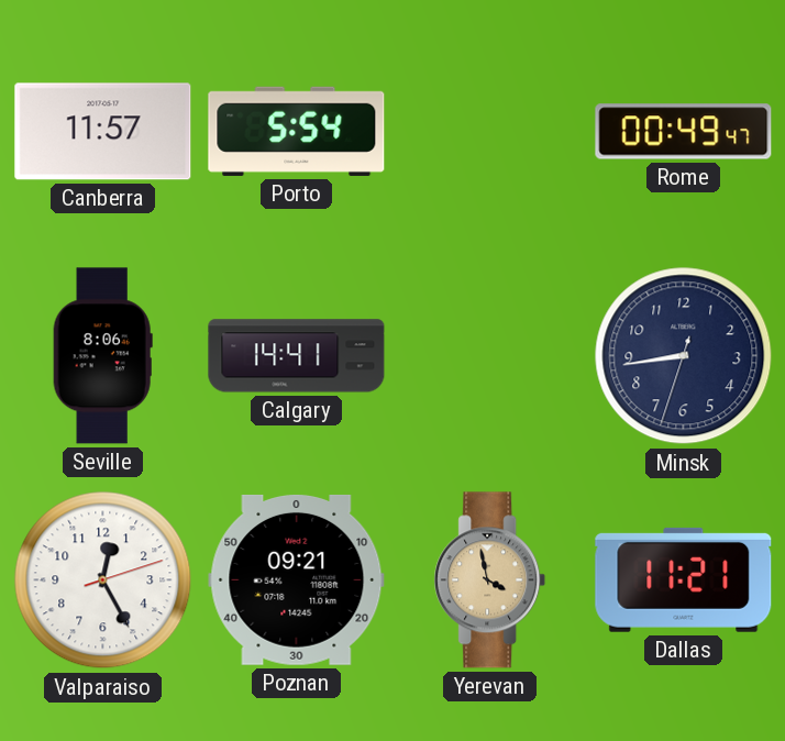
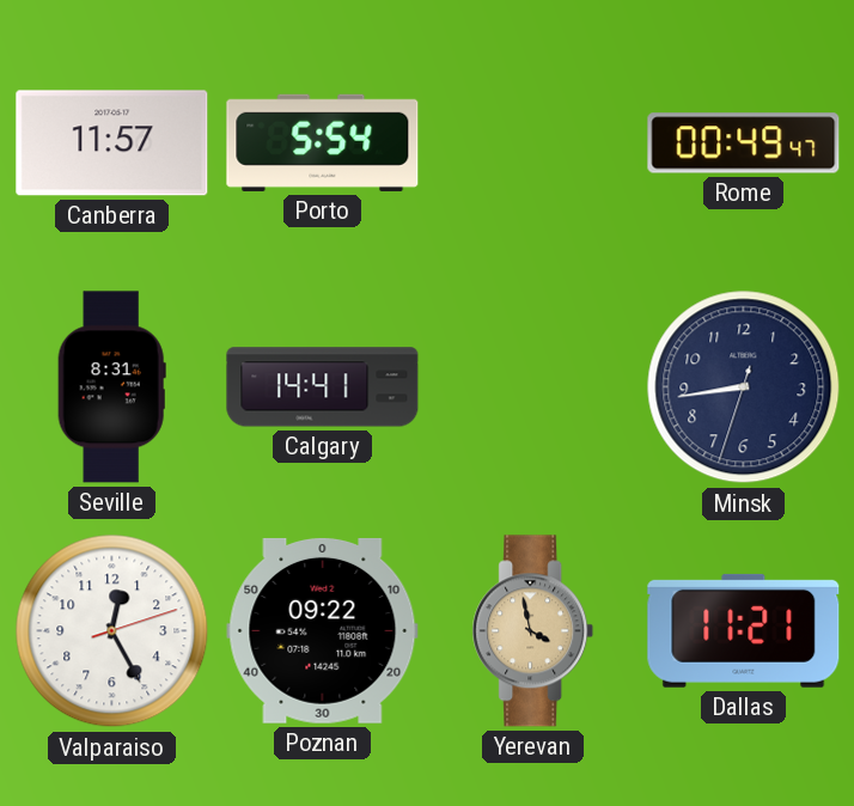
Seville: 8:06 -> 8:31
Poznan: 09:21 -> 09:22
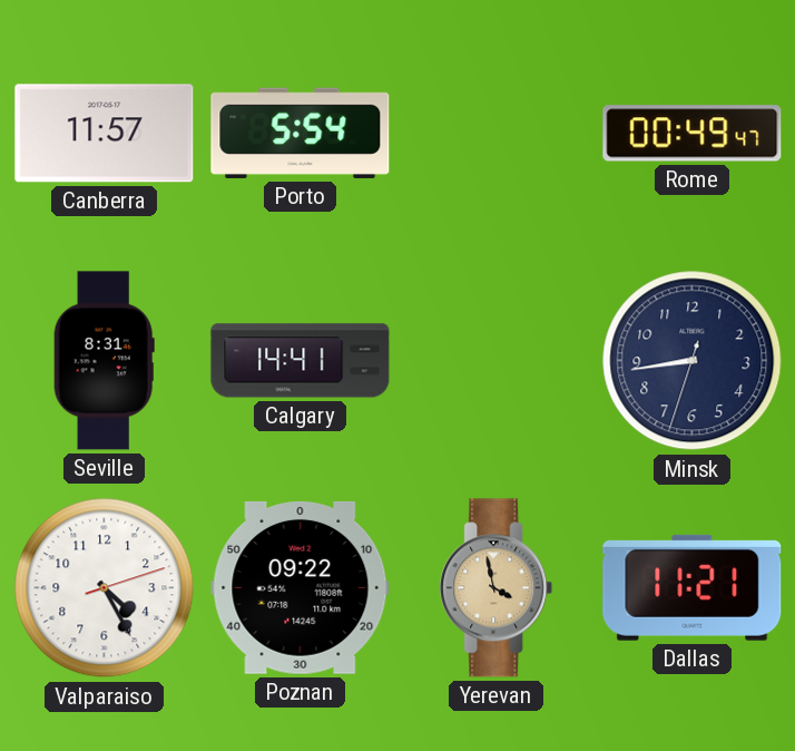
Valparaiso: 12:25 -> 4:25
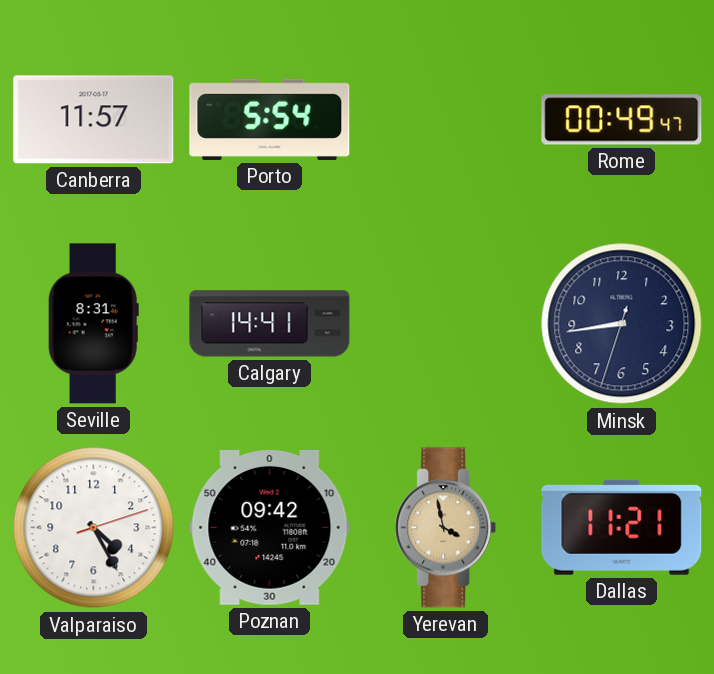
Poznan: 09:22 -> 09:42
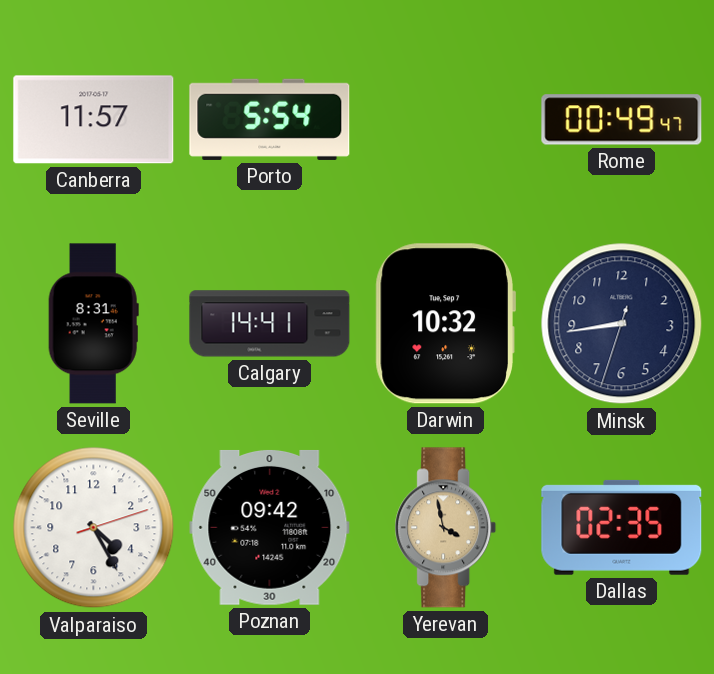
Darwin: none -> 10:32
Dallas: 11:21 -> 02:35
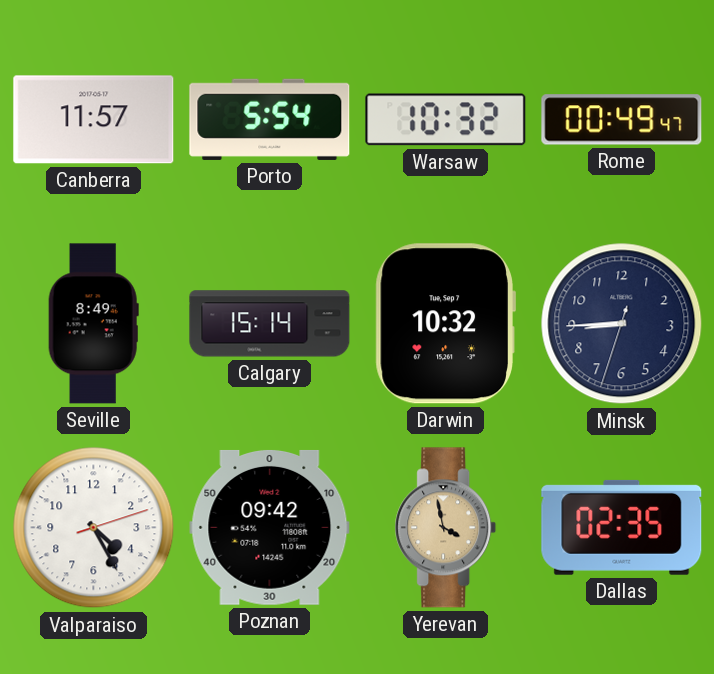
Warsaw: none -> 10:32
Seville: 8:31 -> 8:49
Calgary: 14:41 -> 15:14
Minsk: 8:43 -> 8:44
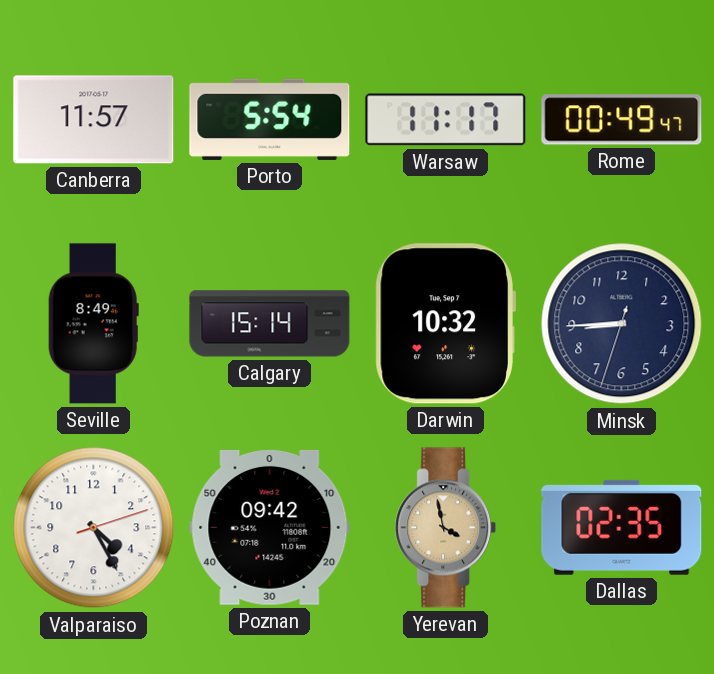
Warsaw: 10:32 -> 11:17
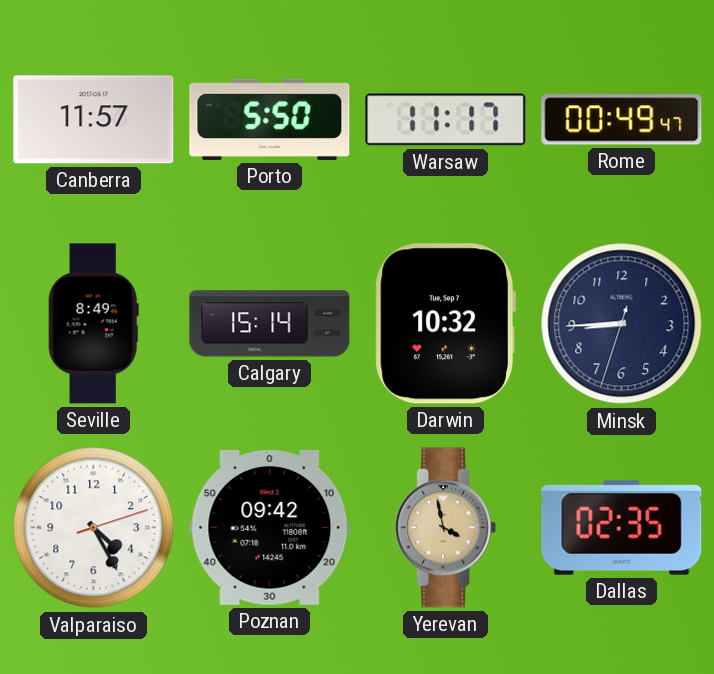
Porto: 5:54 -> 5:50
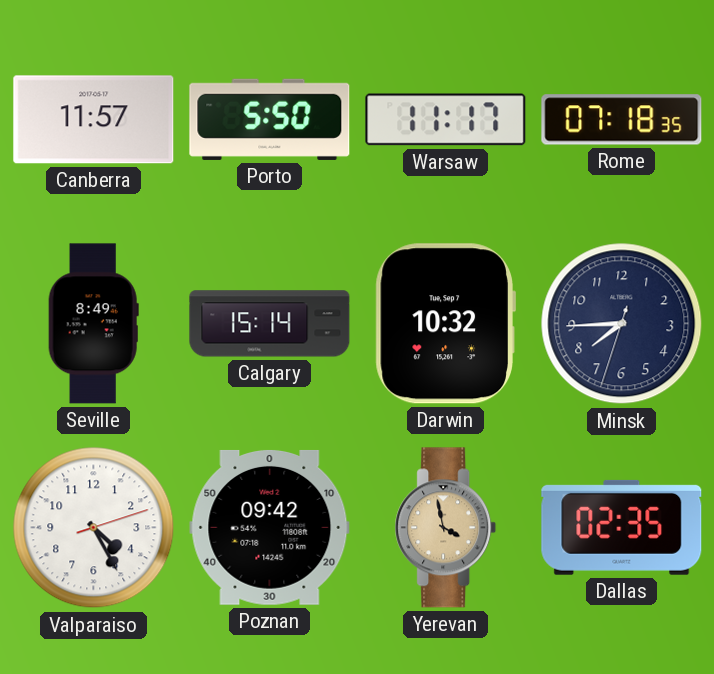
Rome: 00:49 -> 07:18
Minsk: 8:44 -> 7:44
